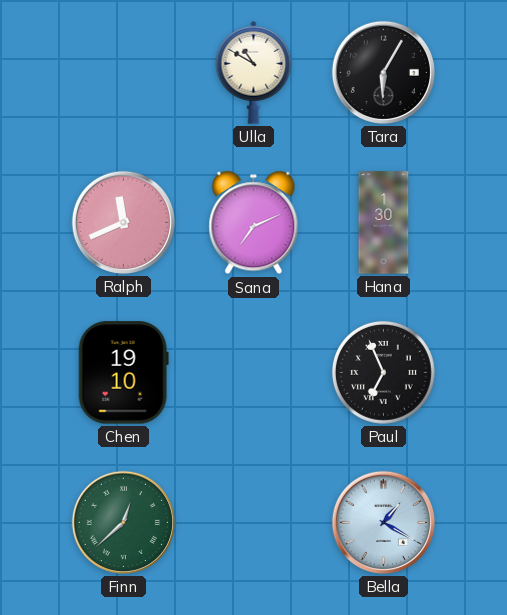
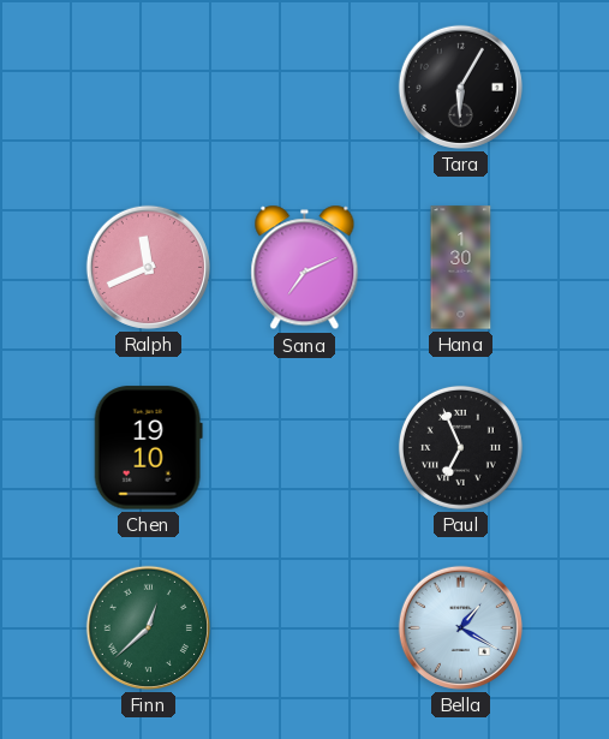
Ulla: 10:50 -> none
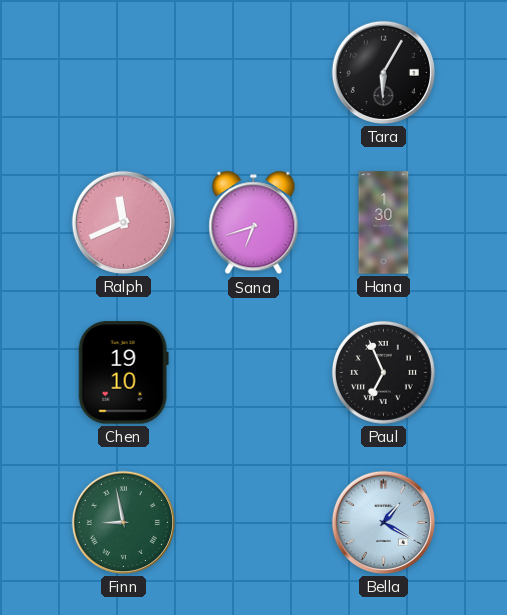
Sana: 7:11 -> 6:42
Finn: 12:38 -> 8:58
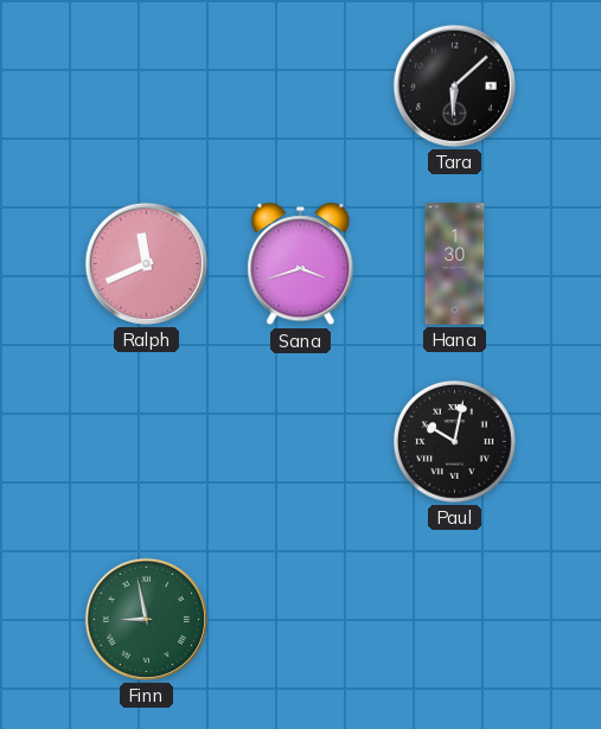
Tara: 6:05 -> 6:08
Sana: 6:42 -> 3:42
Chen: 19:10 -> none
Paul: 6:56 -> 10:02
Bella: 1:20 -> none
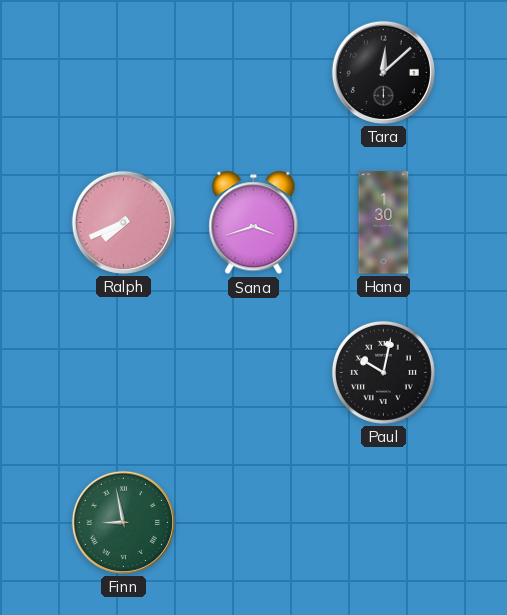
Tara: 6:08 -> 12:08
Ralph: 11:41 -> 7:41
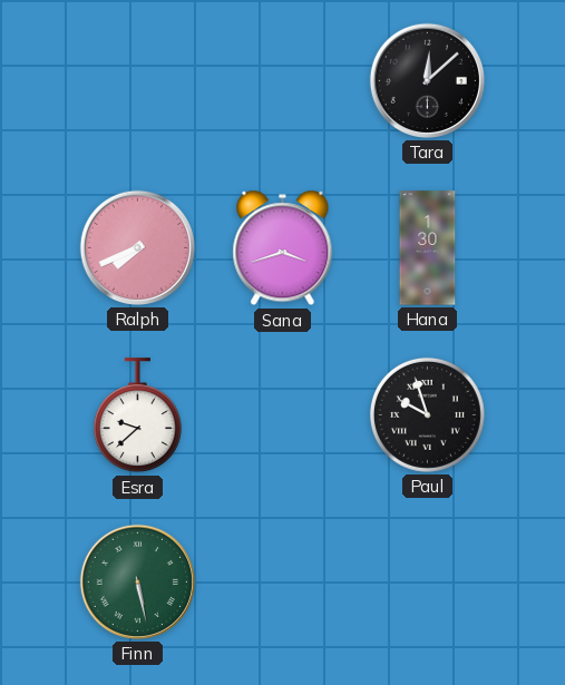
Esra: none -> 9:38
Paul: 10:02 -> 9:57
Finn: 8:58 -> 5:28
